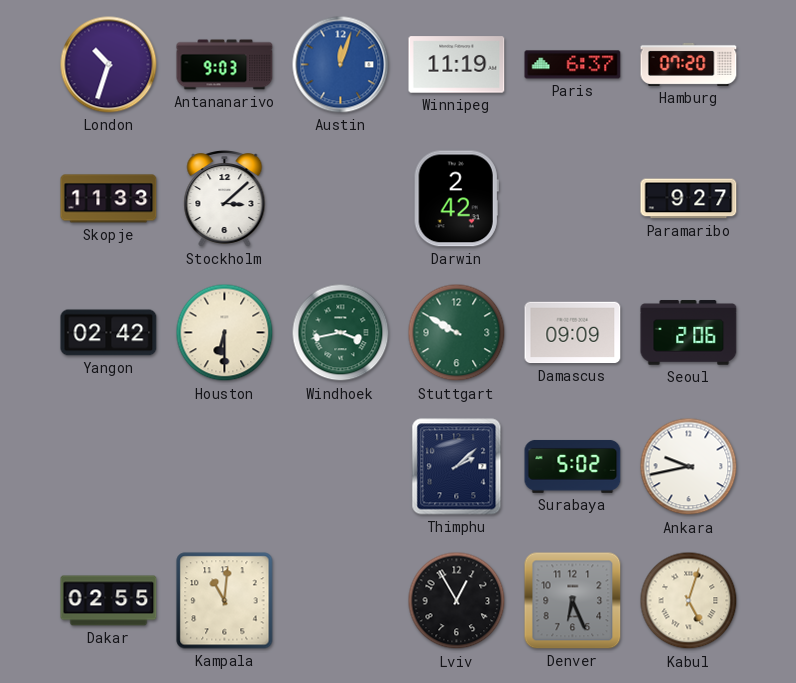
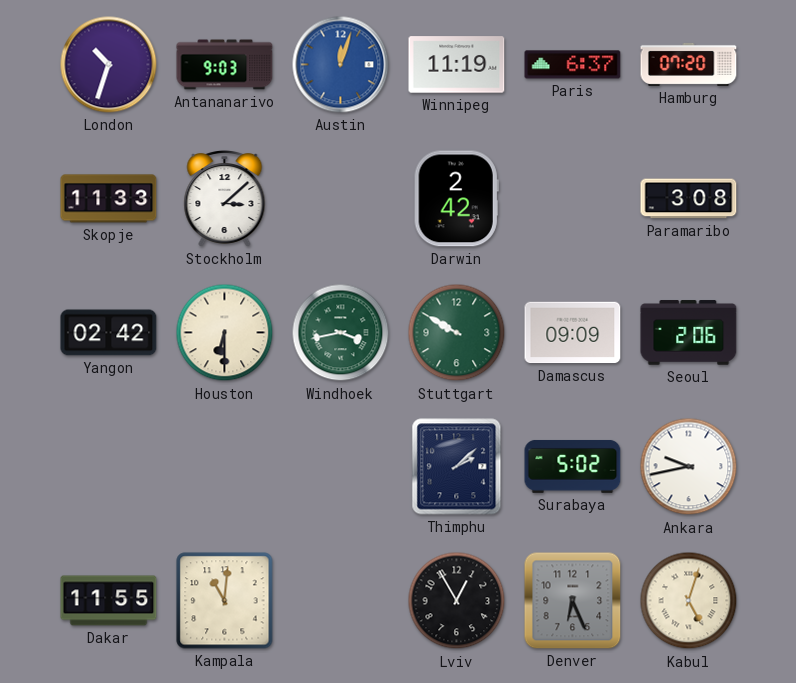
Paramaribo: 9:27 -> 3:08
Dakar: 02:55 -> 11:55
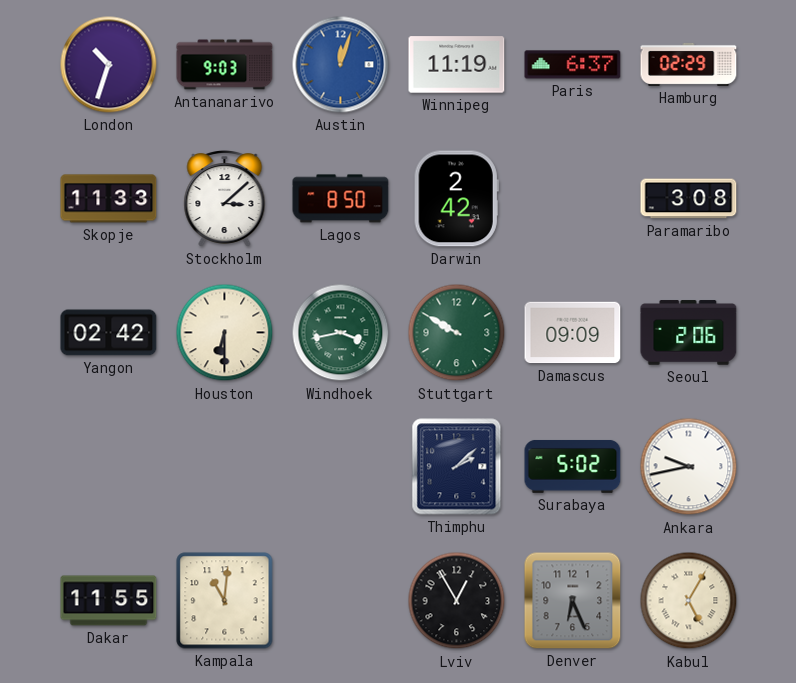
Hamburg: 07:20 -> 02:29
Lagos: none -> 8:50
Kabul: 5:03 -> 5:05
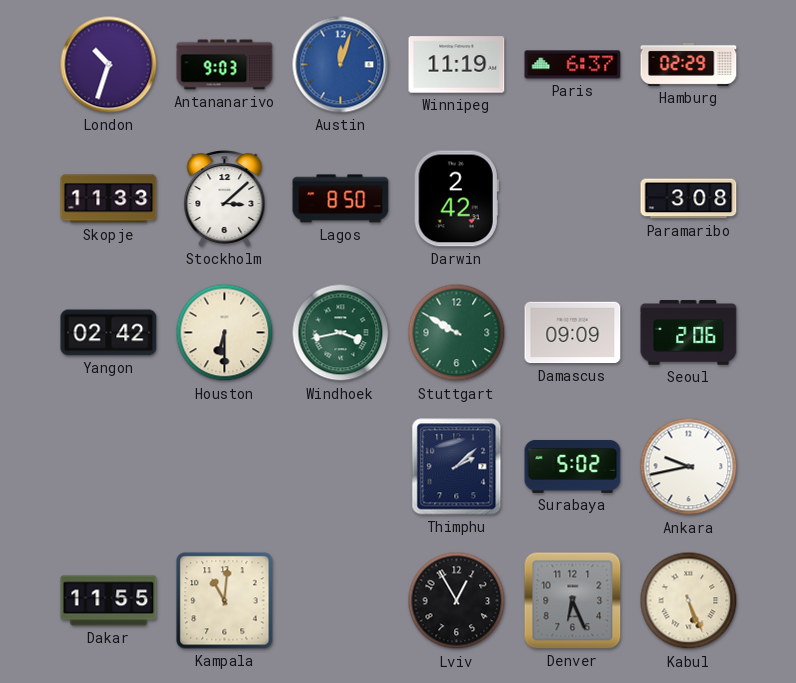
Kabul: 5:05 -> 5:26
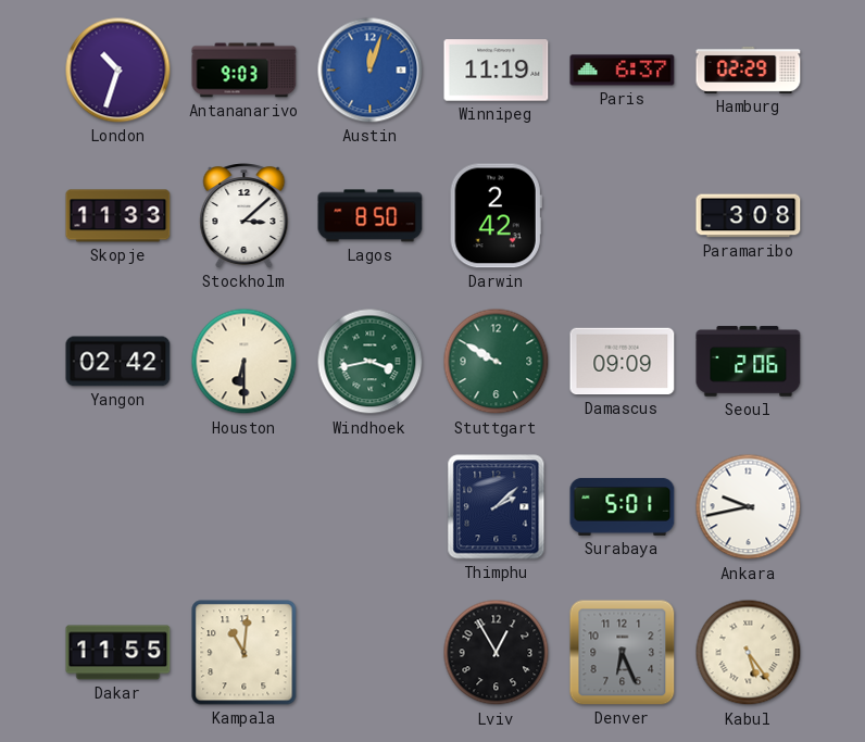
Surabaya: 5:02 -> 5:01
Kabul: 5:26 -> 5:24
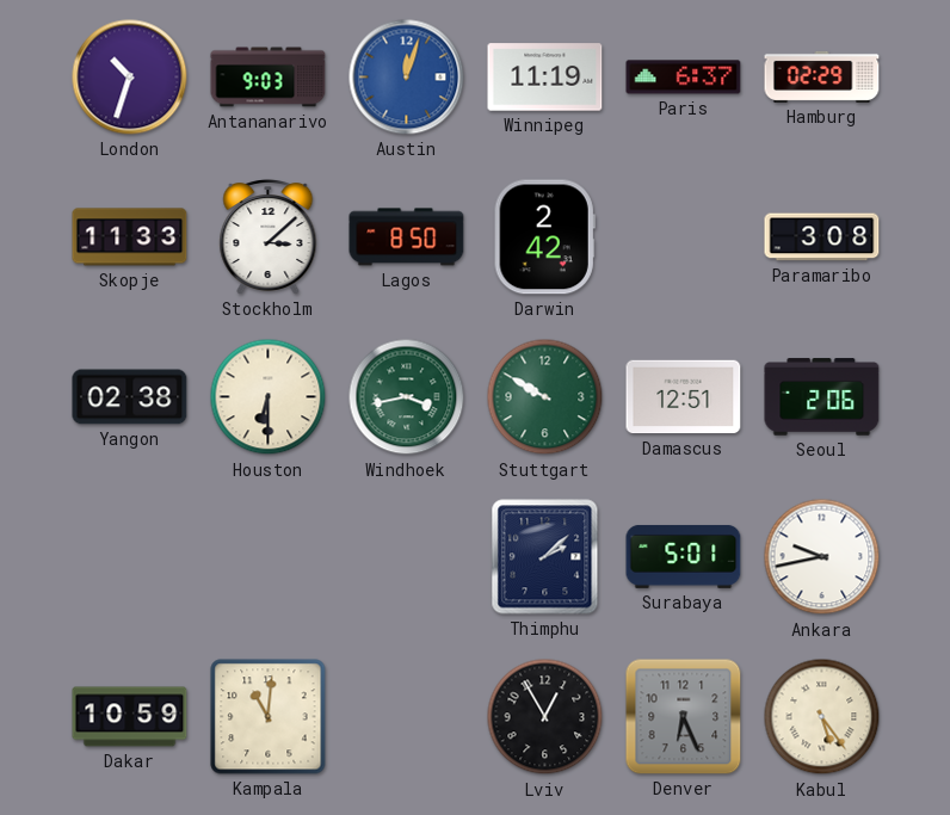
Yangon: 02:42 -> 02:38
Damascus: 09:09 -> 12:51
Dakar: 11:55 -> 10:59
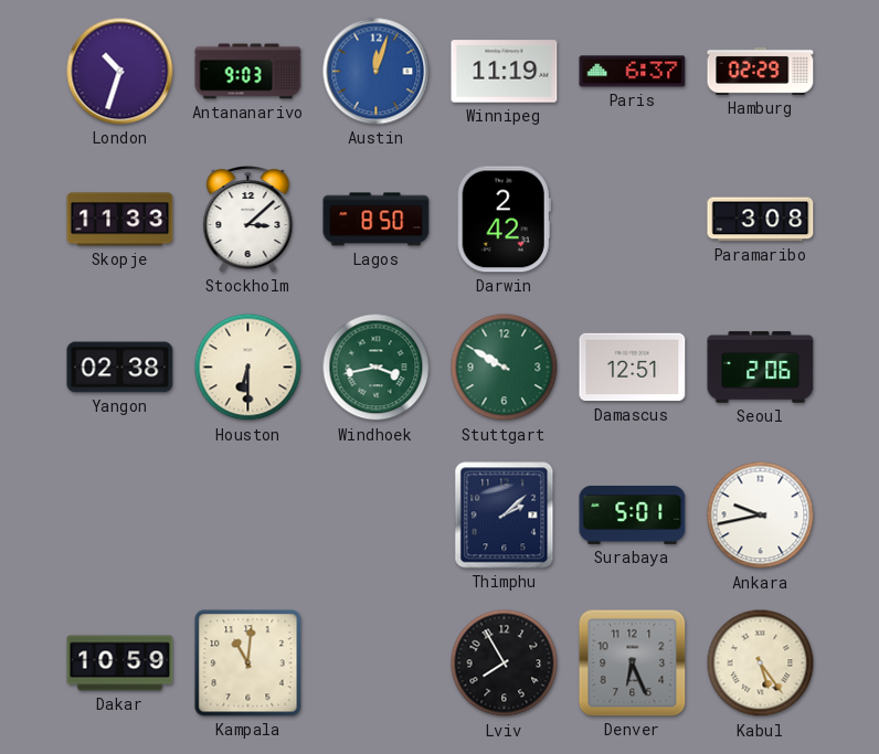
Lviv: 12:55 -> 7:55
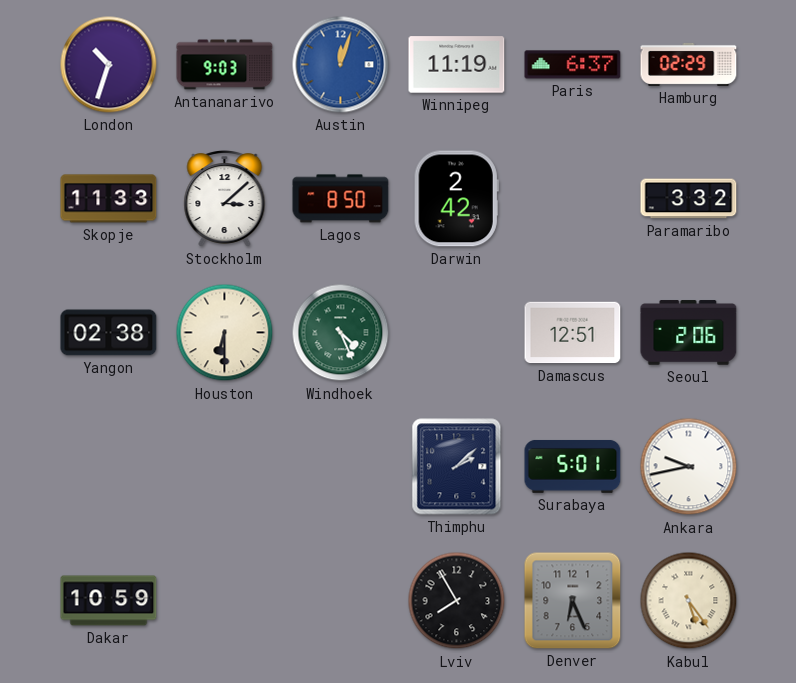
Paramaribo: 3:08 -> 3:32
Windhoek: 3:43 -> 4:26
Stuttgart: 9:50 -> none
Kampala: 11:01 -> none
